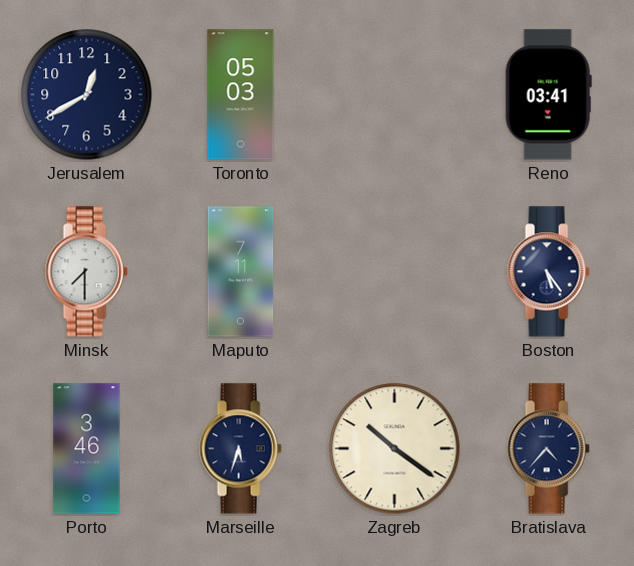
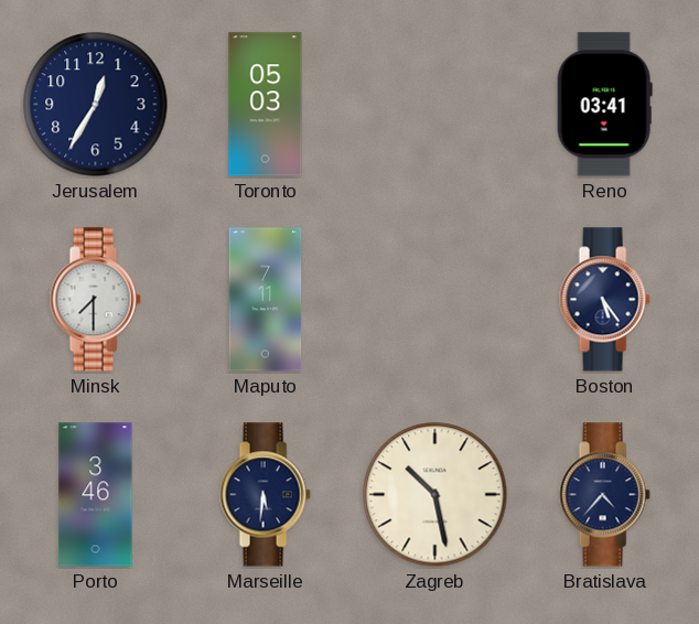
Jerusalem: 12:40 -> 12:35
Marseille: 5:33 -> 5:31
Zagreb: 10:21 -> 10:28
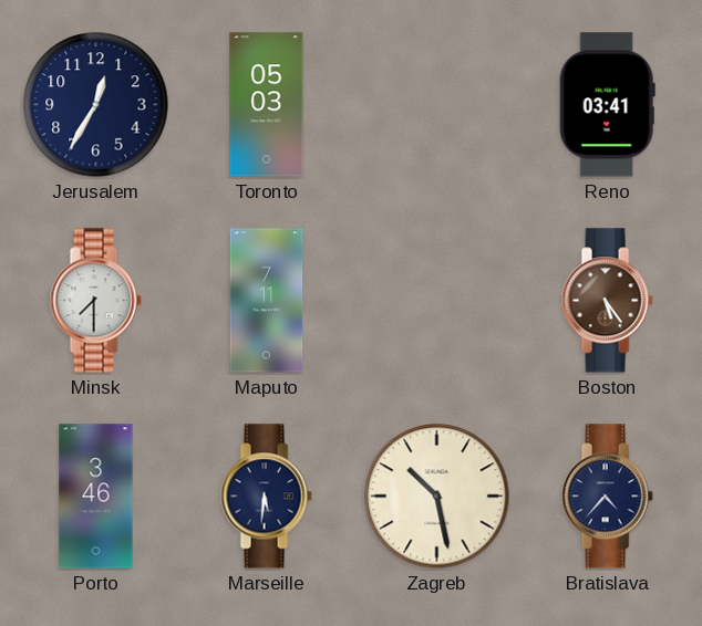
Boston dial: navy -> brown
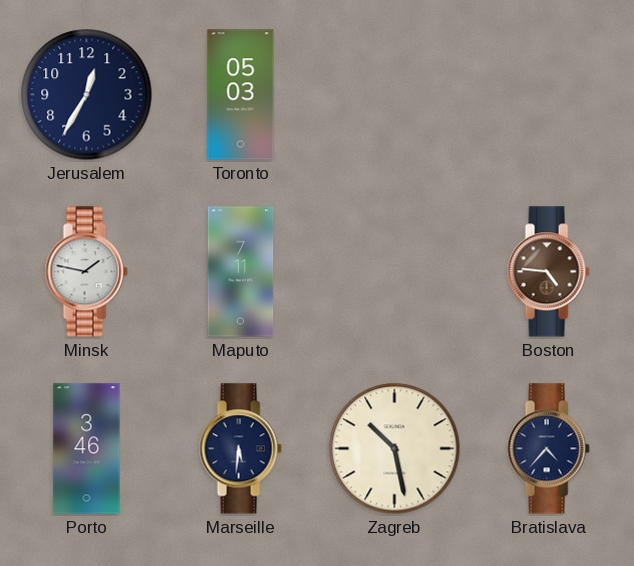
Reno: 03:41 -> none
Minsk: 7:30 -> 1:47
Boston: 5:24 -> 4:46
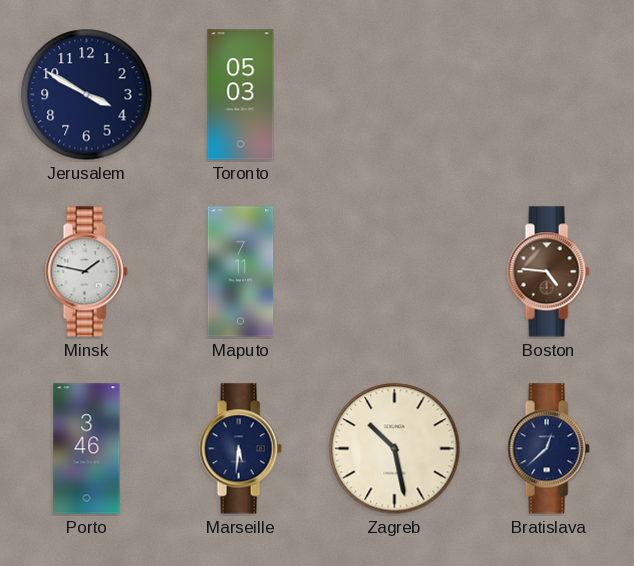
Jerusalem: 12:35 -> 3:50
Bratislava: 4:37 -> 12:38
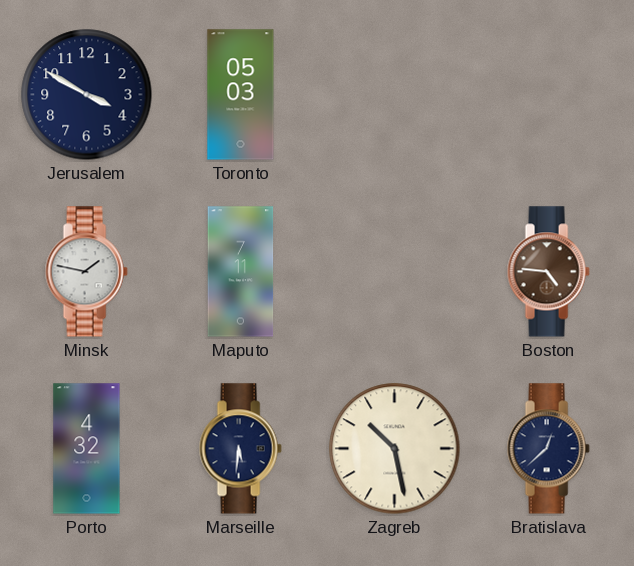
Porto: 3:46 -> 4:32
